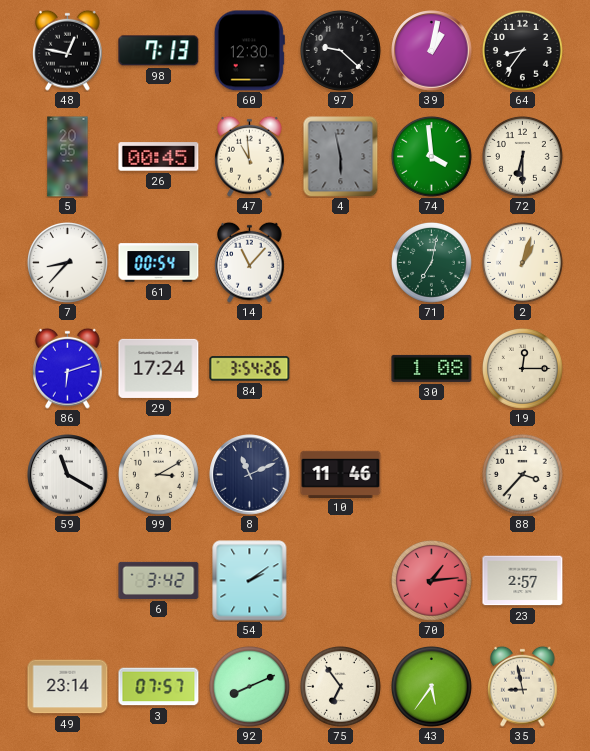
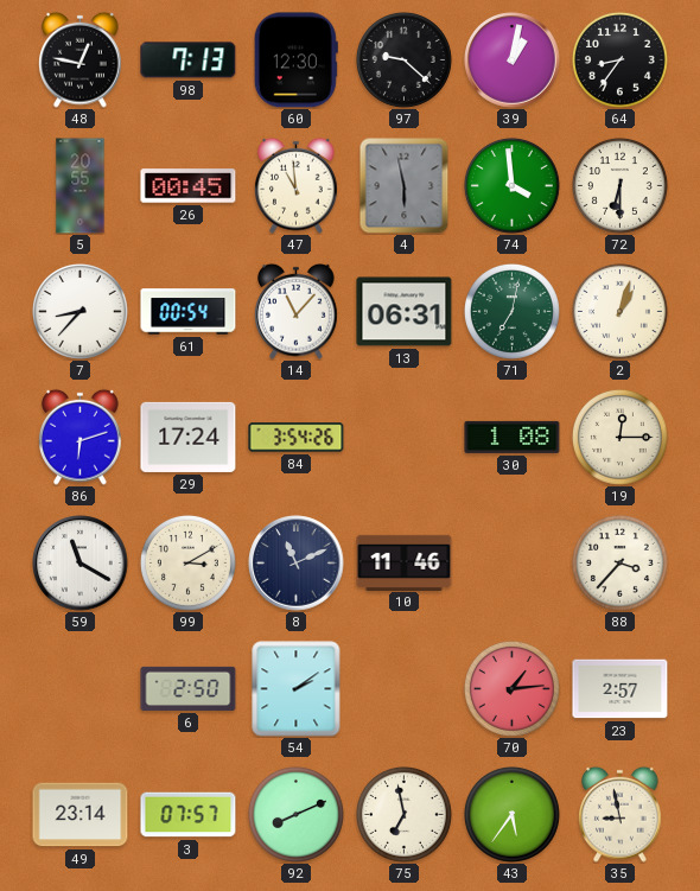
13: none -> 06:31
6: 3:42 -> 2:50
75: 6:54 -> 6:58
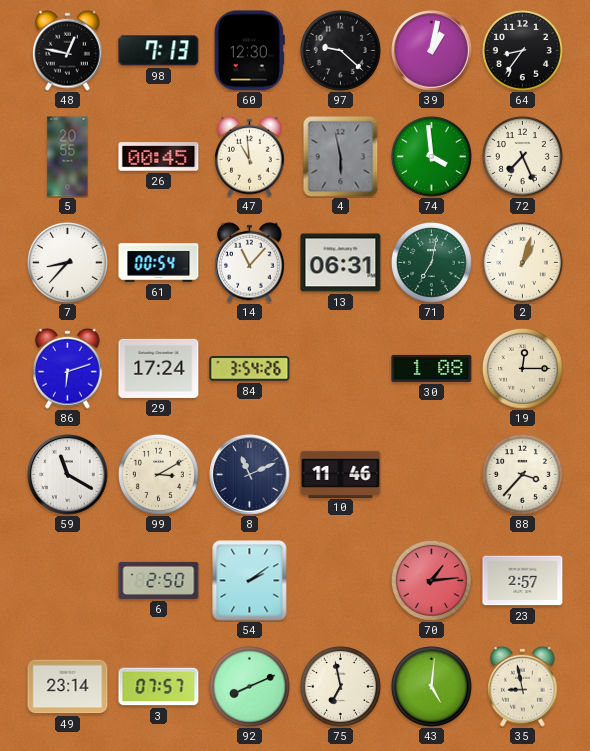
72: 6:30 -> 7:26
43: 5:36 -> 5:01
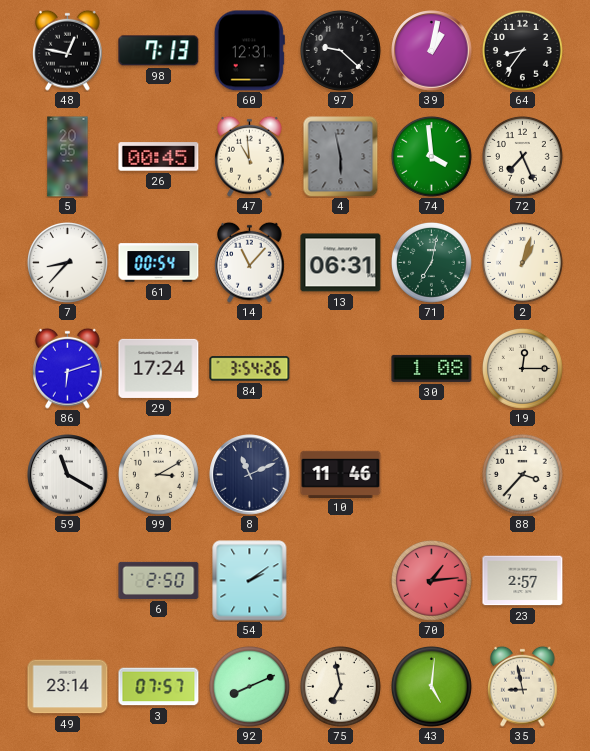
60: 12:30 -> 12:31
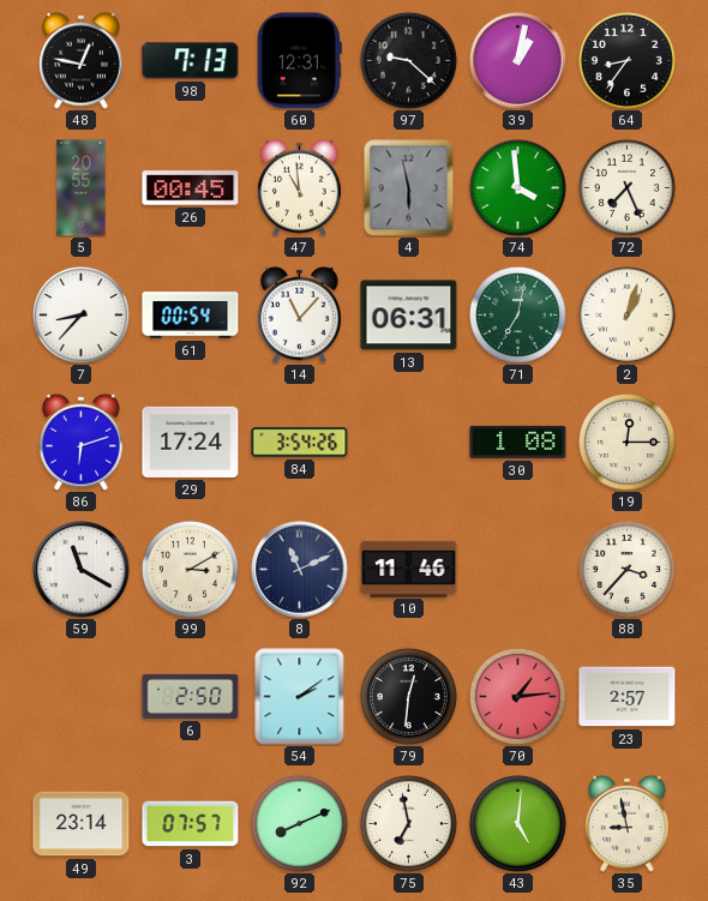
79: none -> 12:31
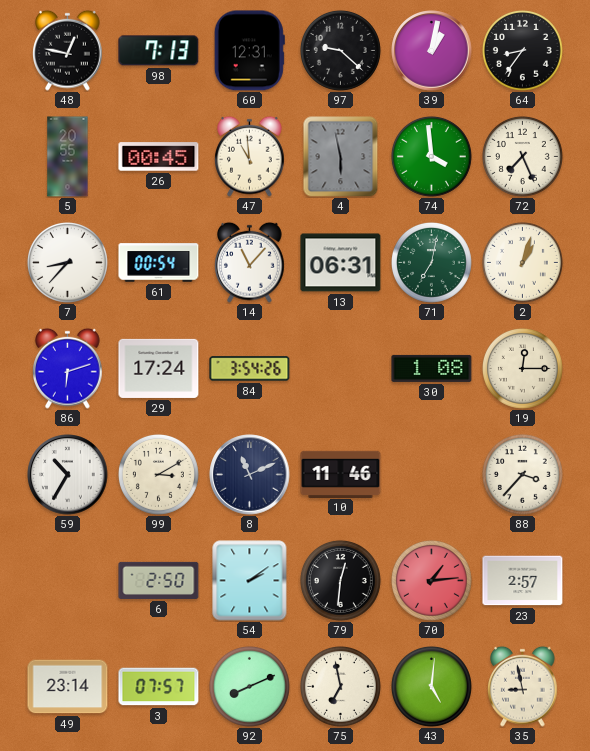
59: 11:20 -> 10:35
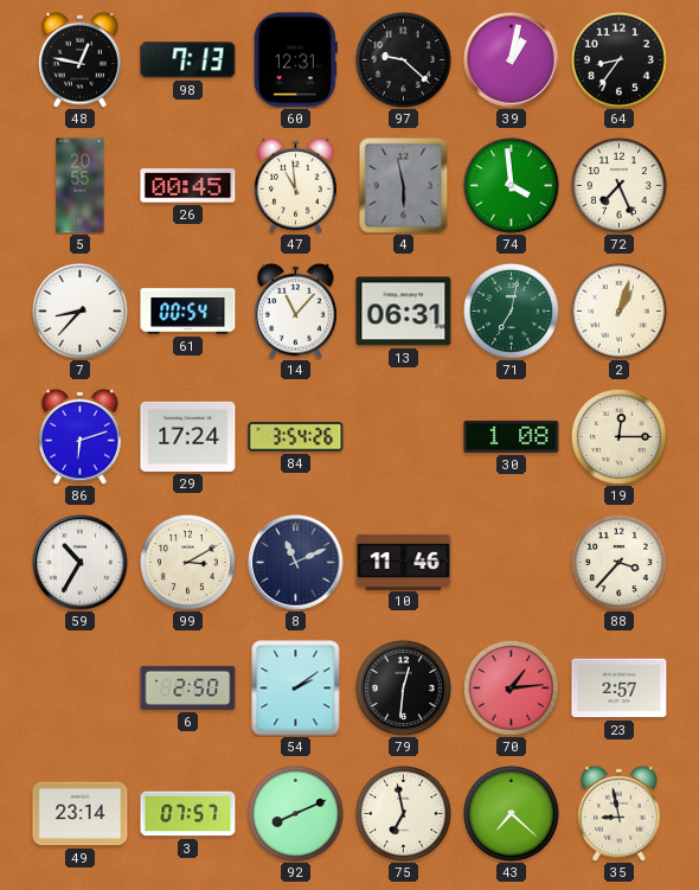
43: 5:01 -> 7:22
